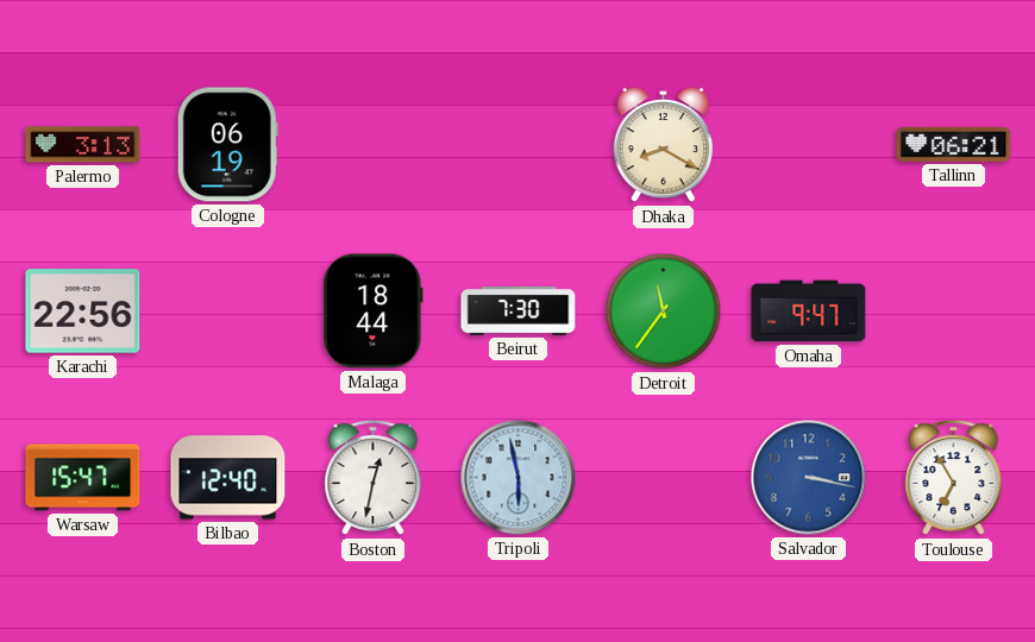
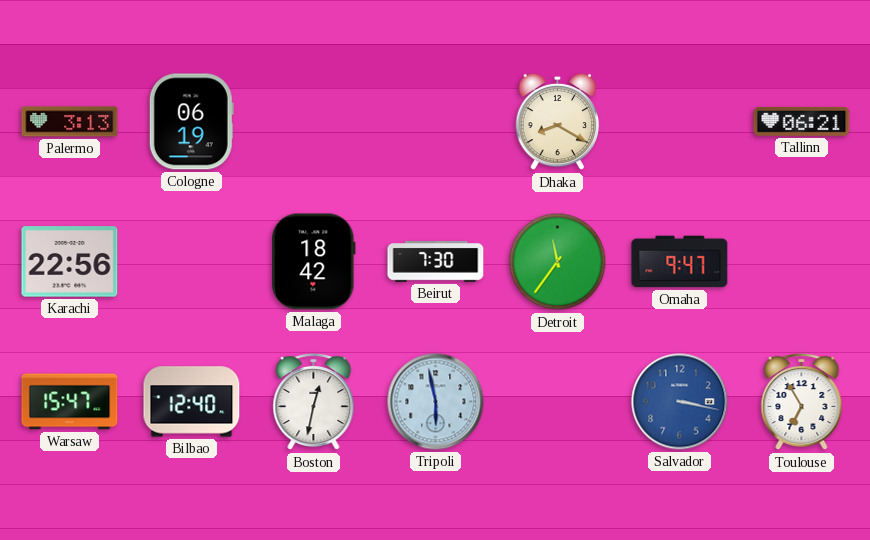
Malaga: 18:44 -> 18:42
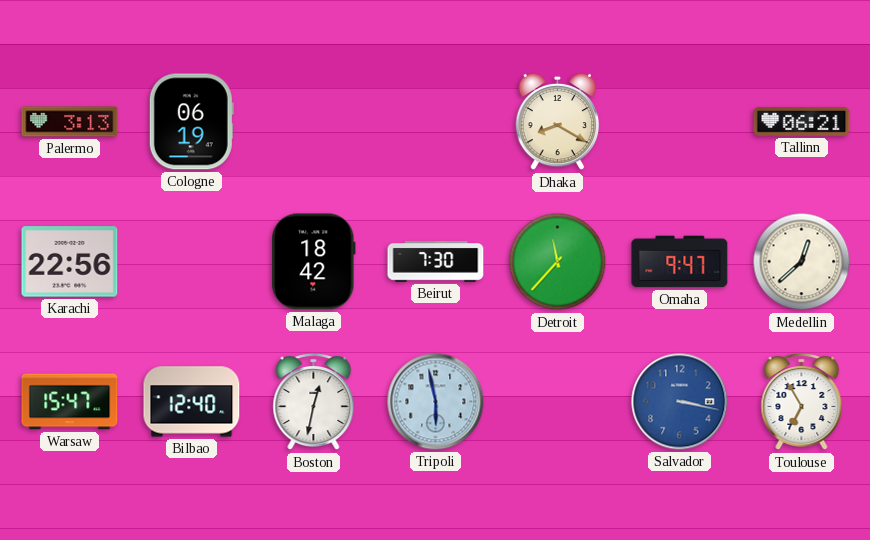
Detroit: 11:36 -> 11:37
Medellin: none -> 12:38
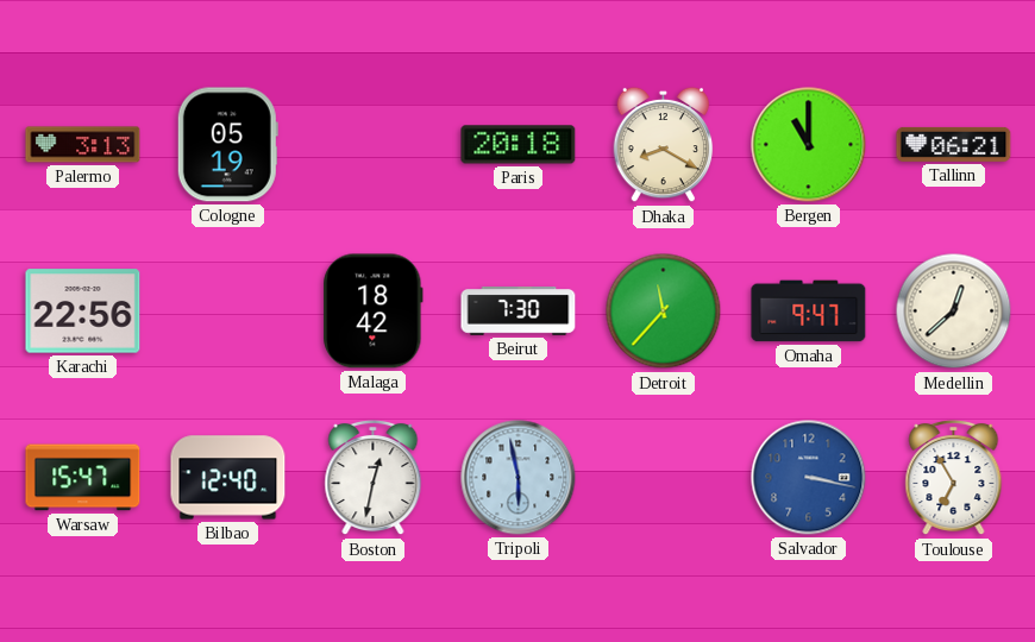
Cologne: 06:19 -> 05:19
Paris: none -> 20:18
Bergen: none -> 11:00
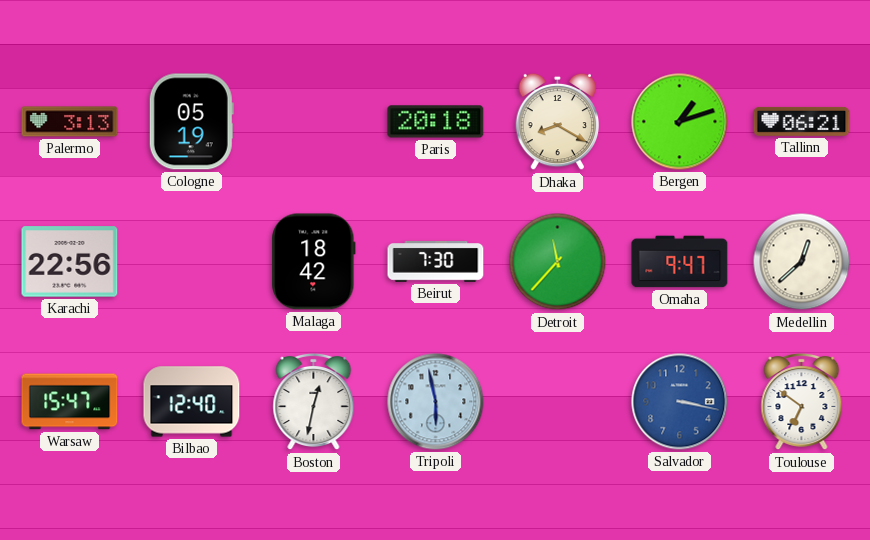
Bergen: 11:00 -> 1:12
Toulouse: 6:55 -> 6:51
